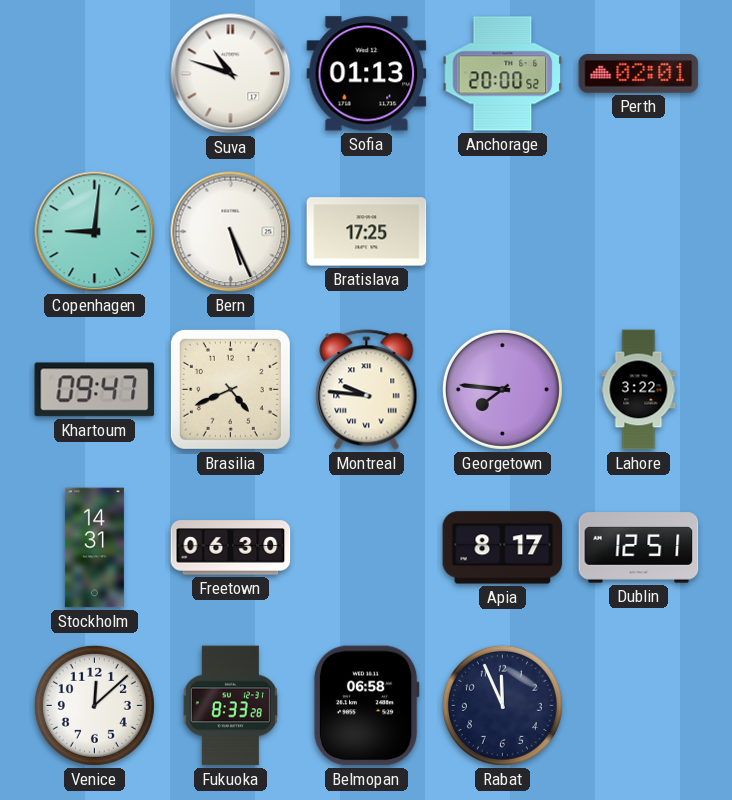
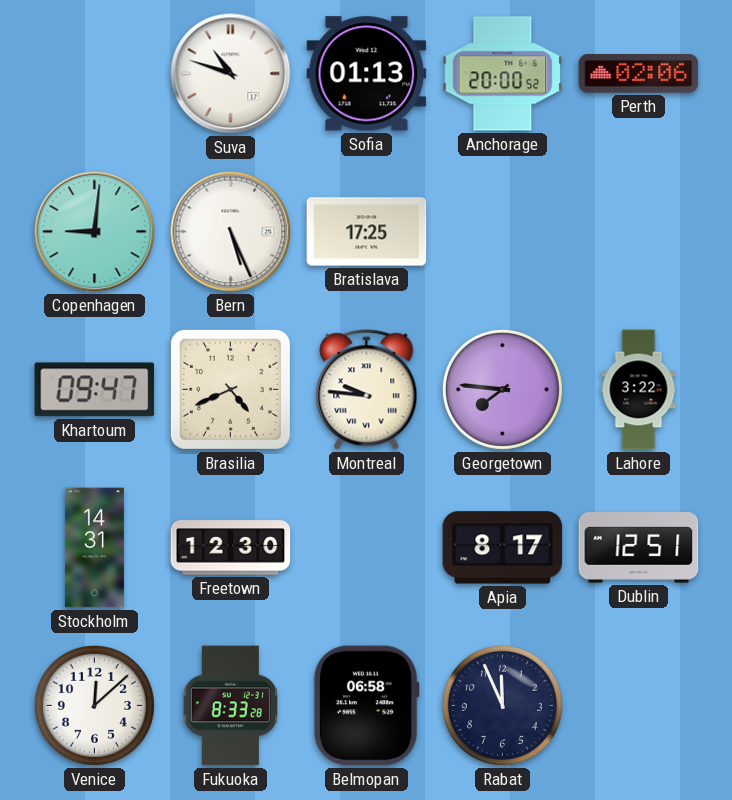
Perth: 02:01 -> 02:06
Freetown: 06:30 -> 12:30
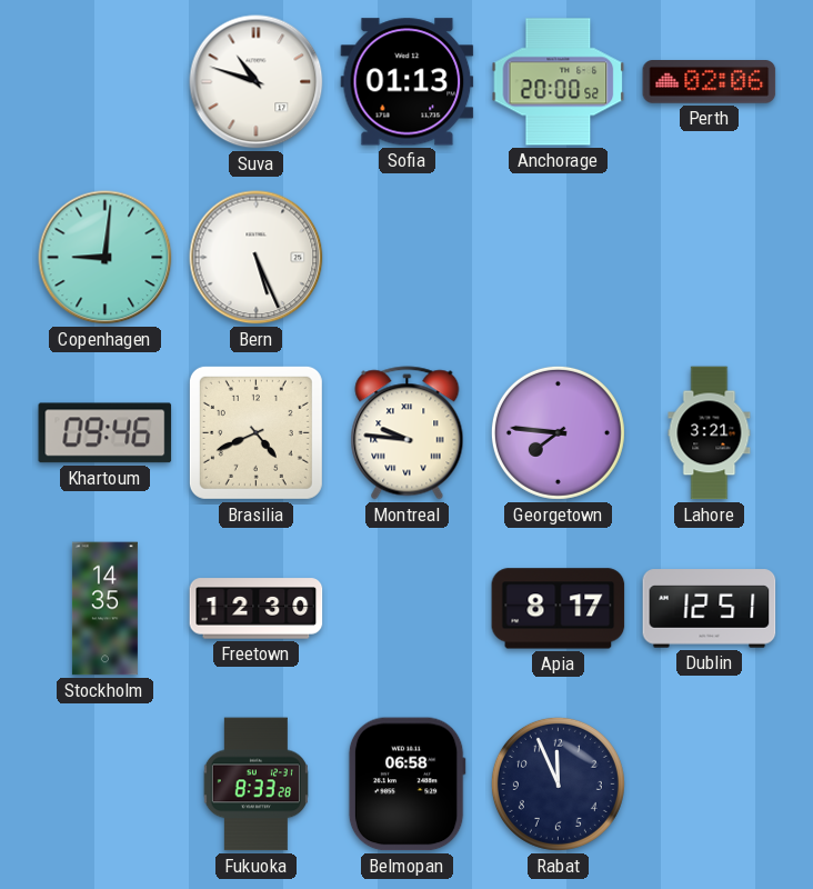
Bratislava: 17:25 -> none
Khartoum: 09:47 -> 09:46
Lahore: 3:22 -> 3:21
Stockholm: 14:31 -> 14:35
Venice: 12:08 -> none
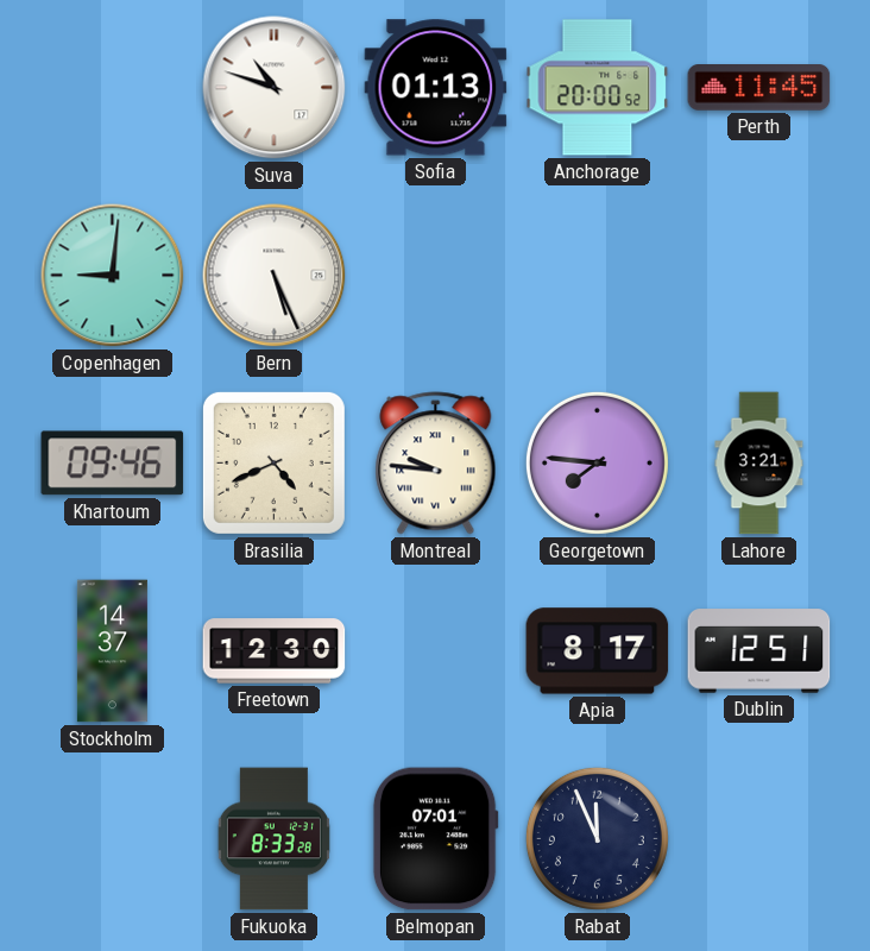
Perth: 02:06 -> 11:45
Stockholm: 14:35 -> 14:37
Belmopan: 06:58 -> 07:01
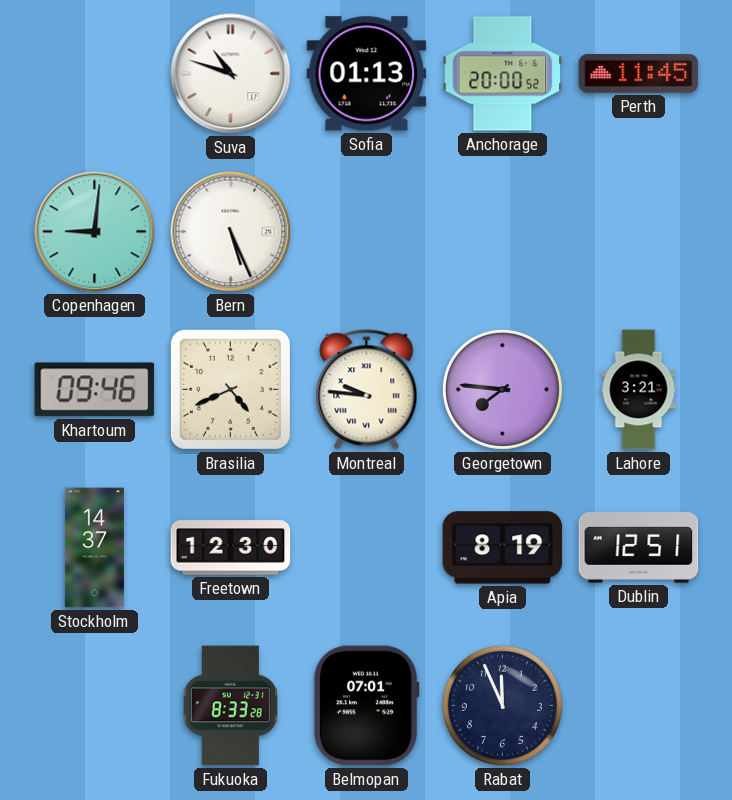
Apia: 8:17 -> 8:19
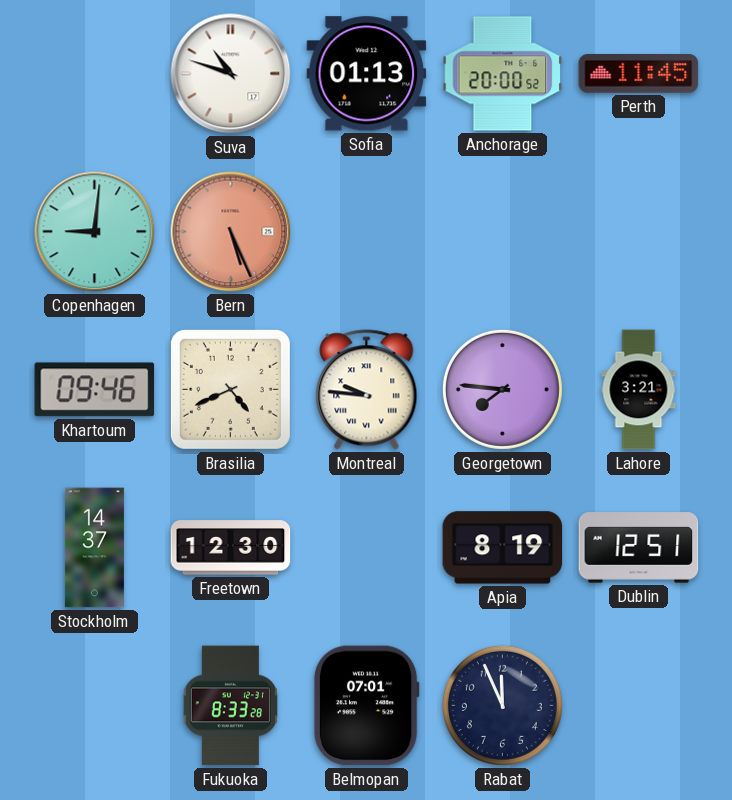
Bern dial: white -> salmon
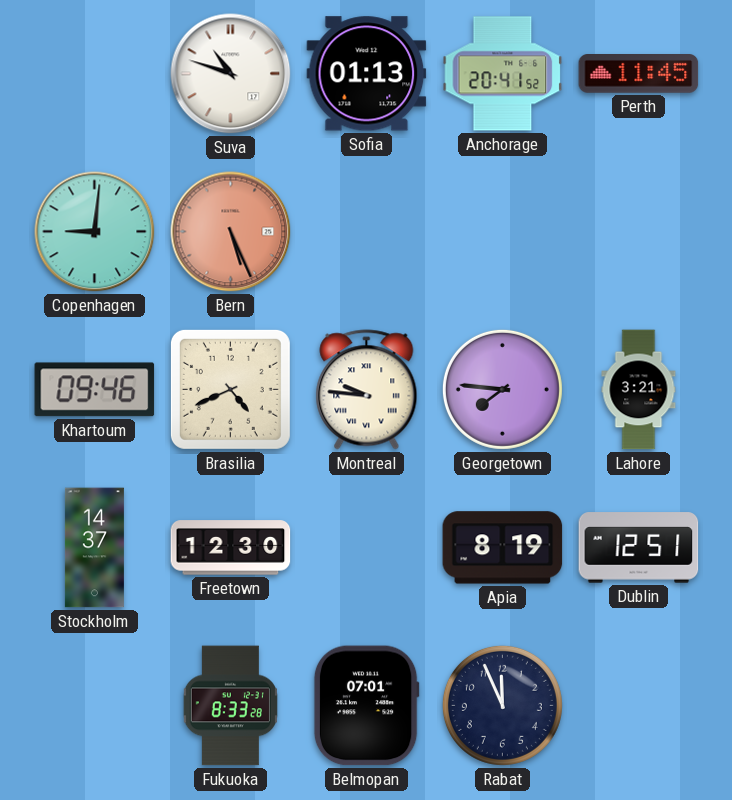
Anchorage: 20:00 -> 20:41
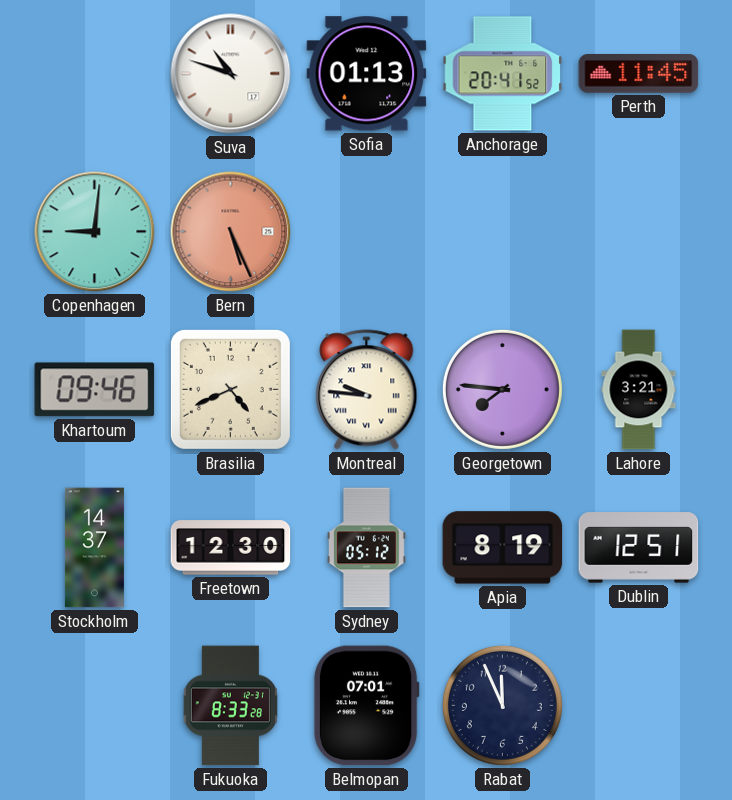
Sydney: none -> 05:12
